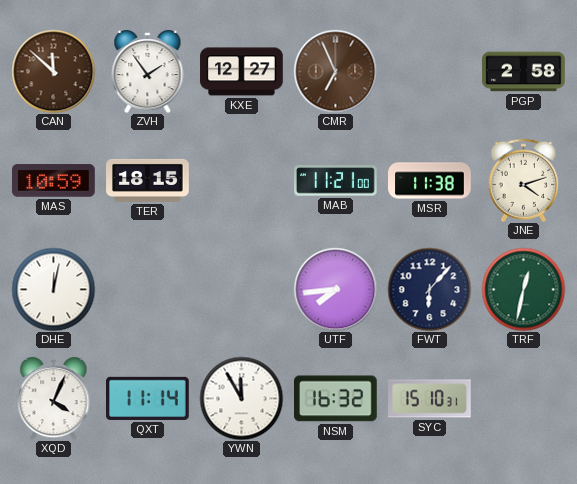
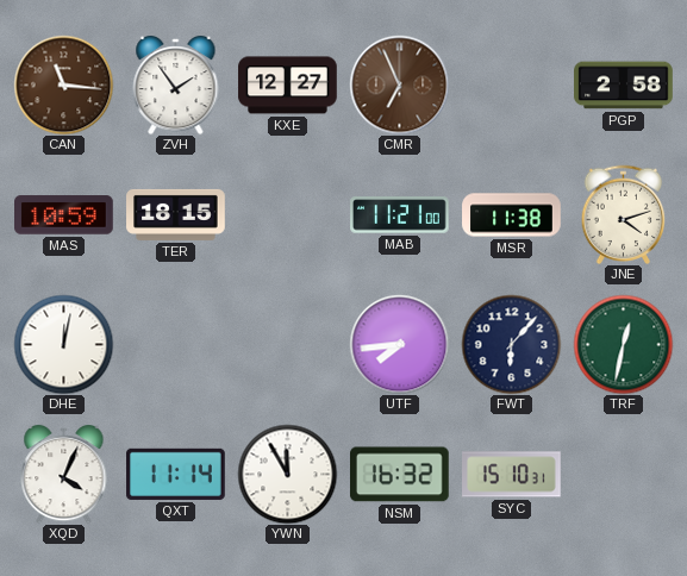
CAN: 11:52 -> 11:16
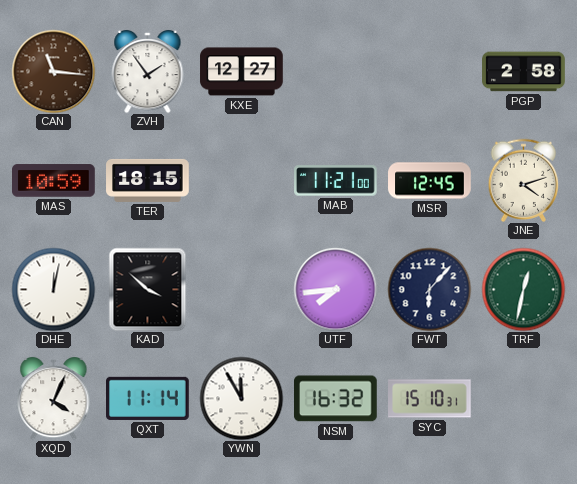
CMR: 6:56 -> none
MSR: 11:38 -> 12:45
KAD: none -> 3:52
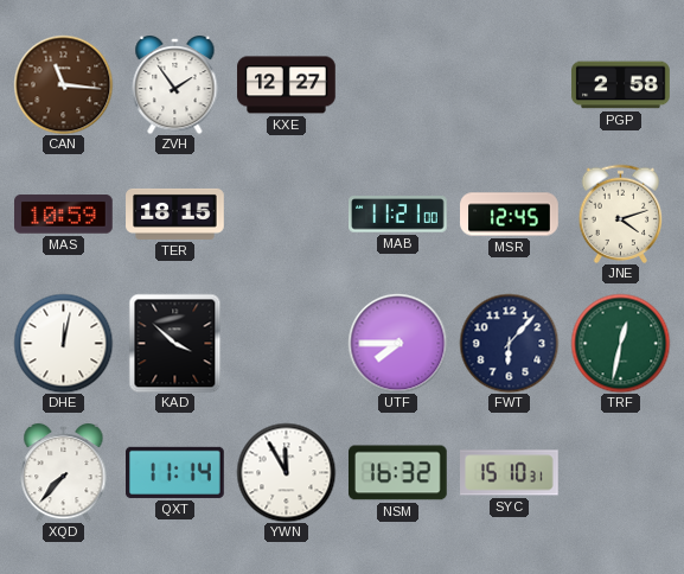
UTF: 7:44 -> 7:45
XQD: 4:04 -> 7:37
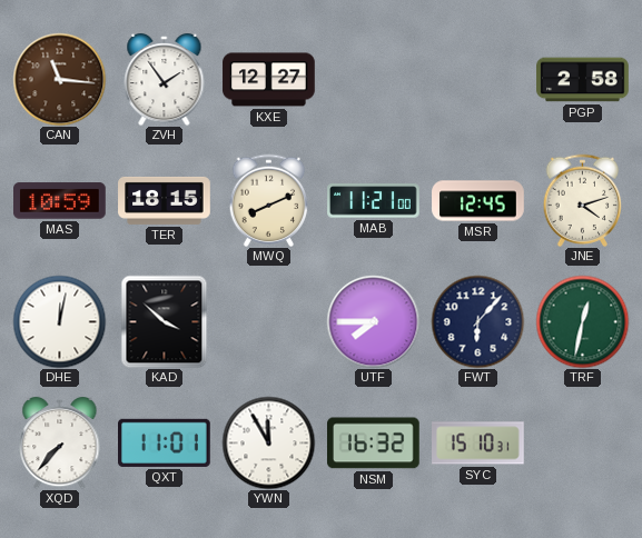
MWQ: none -> 8:11
QXT: 11:14 -> 11:01
